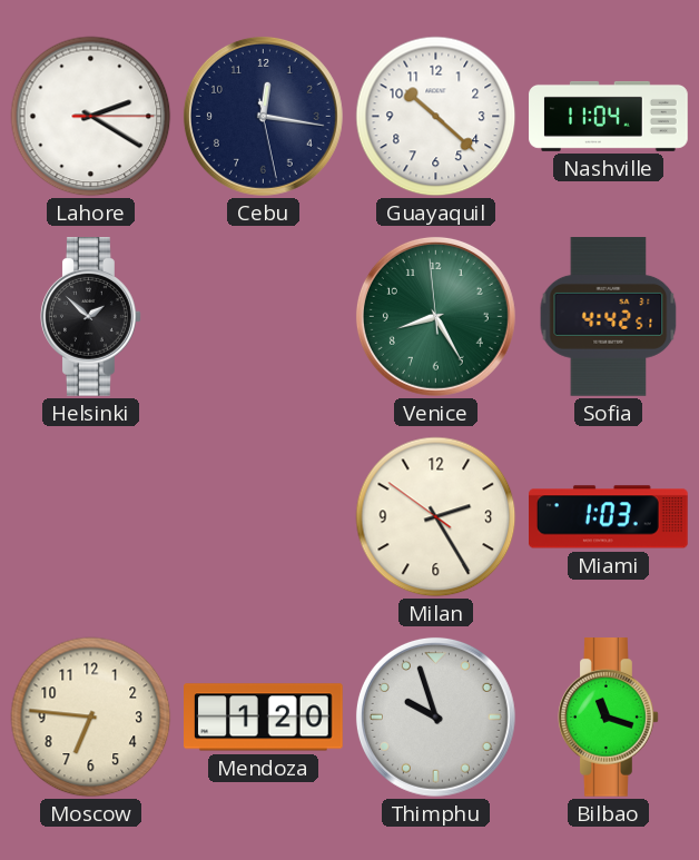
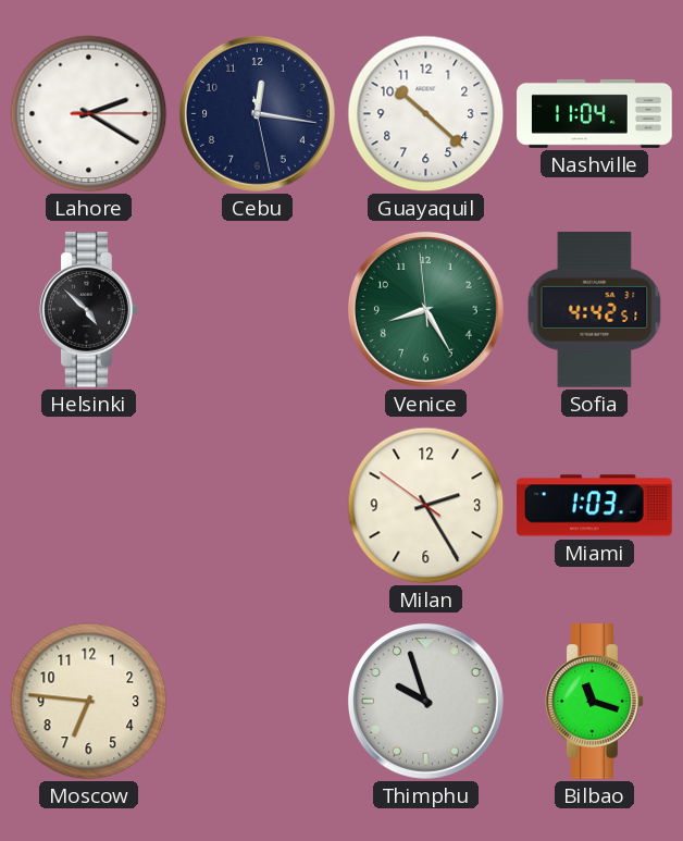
Helsinki: 1:52 -> 4:52
Mendoza: 1:20 -> none
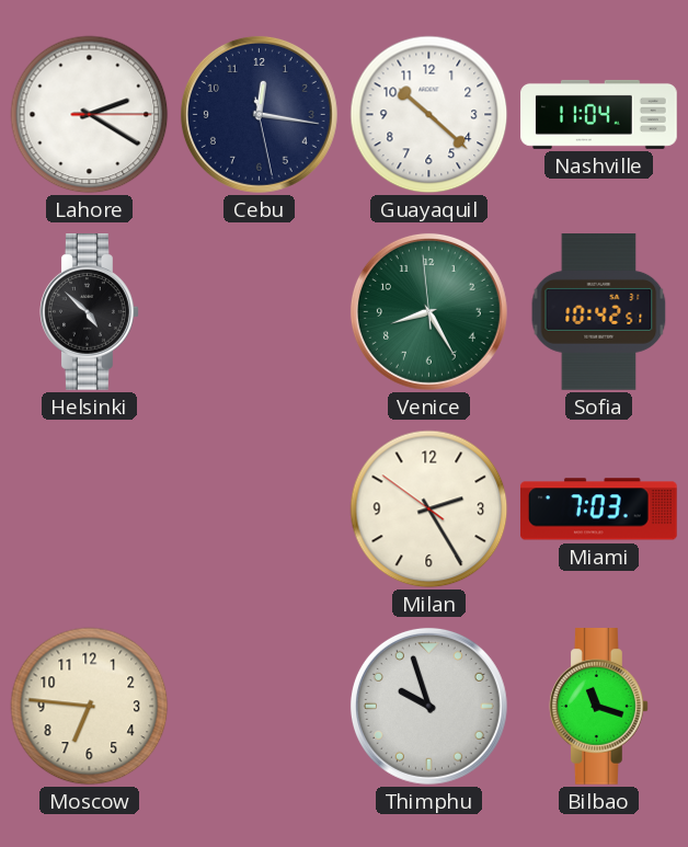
Sofia: 4:42 -> 10:42
Miami: 1:03 -> 7:03
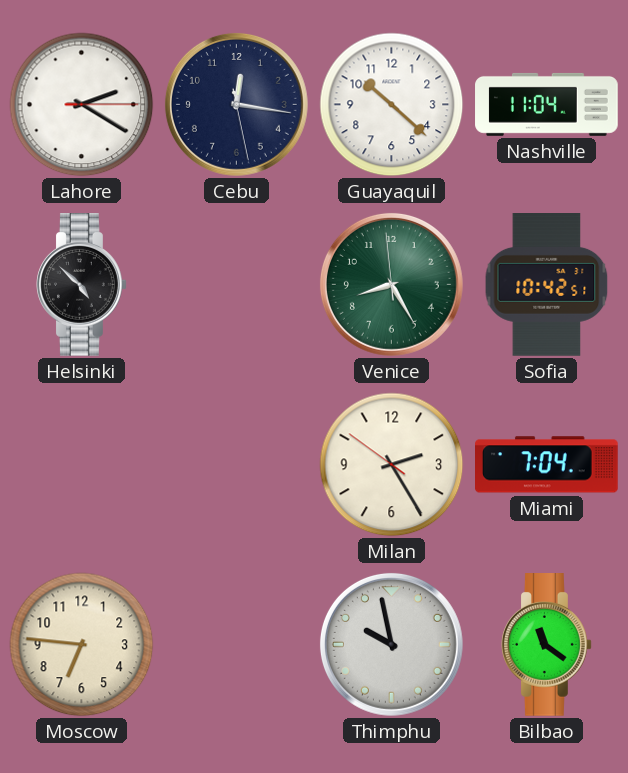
Miami: 7:03 -> 7:04
Thimphu: 9:57 -> 9:58
Bilbao: 11:18 -> 11:21
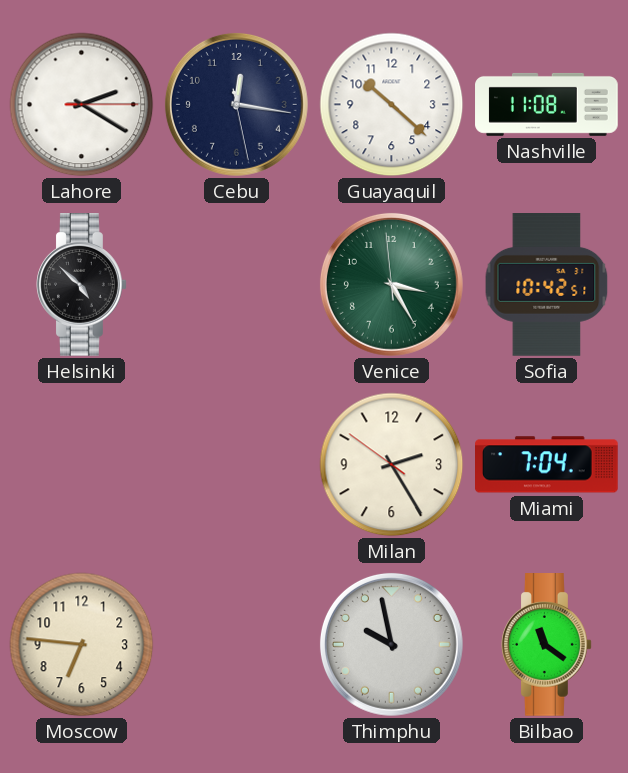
Nashville: 11:04 -> 11:08
Venice: 8:24 -> 3:24
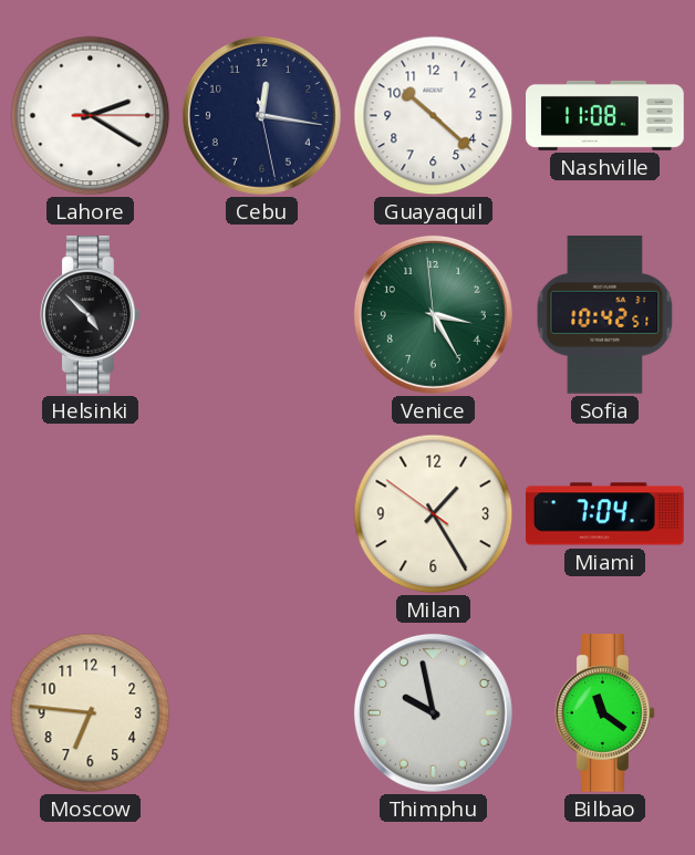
Milan: 2:24 -> 1:24
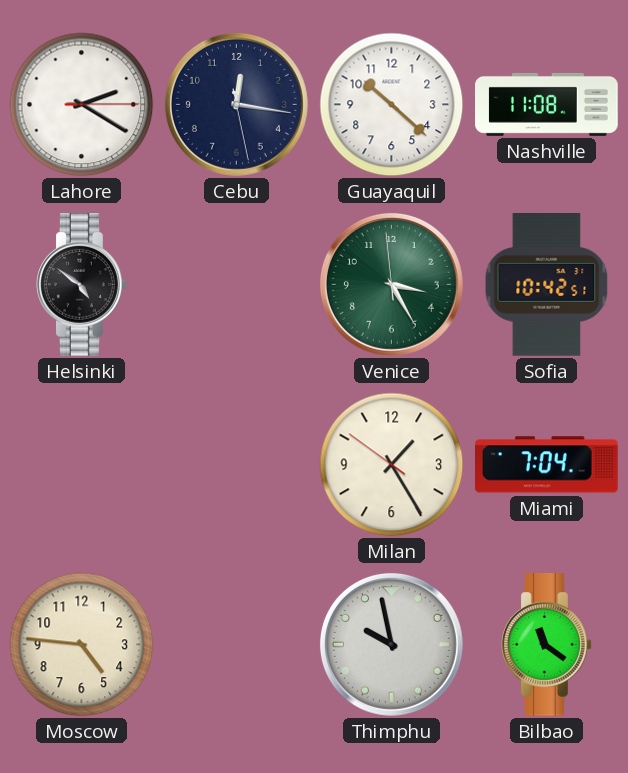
Helsinki: 4:52 -> 4:51
Moscow: 6:46 -> 4:46
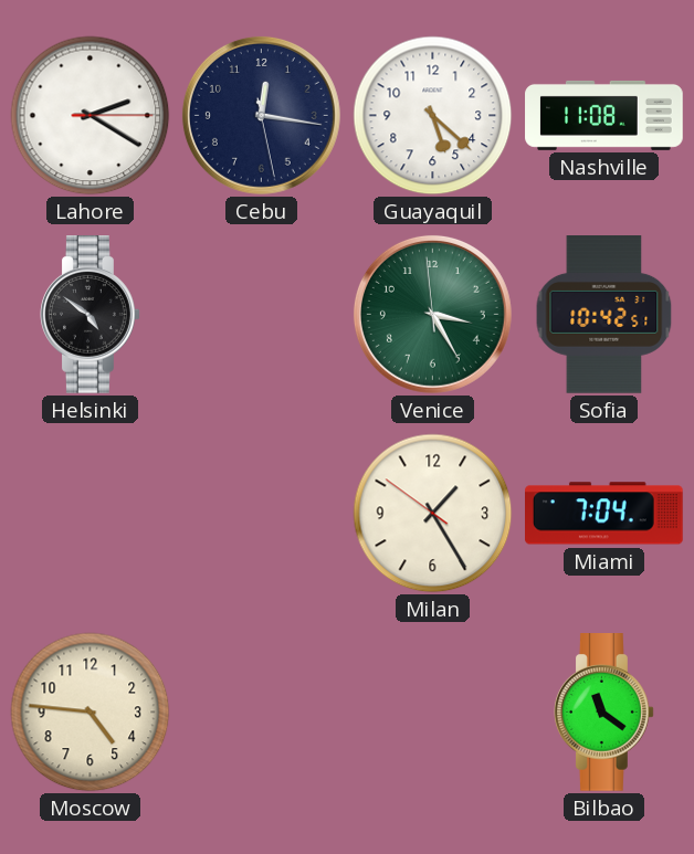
Guayaquil: 10:22 -> 5:22
Thimphu: 9:58 -> none
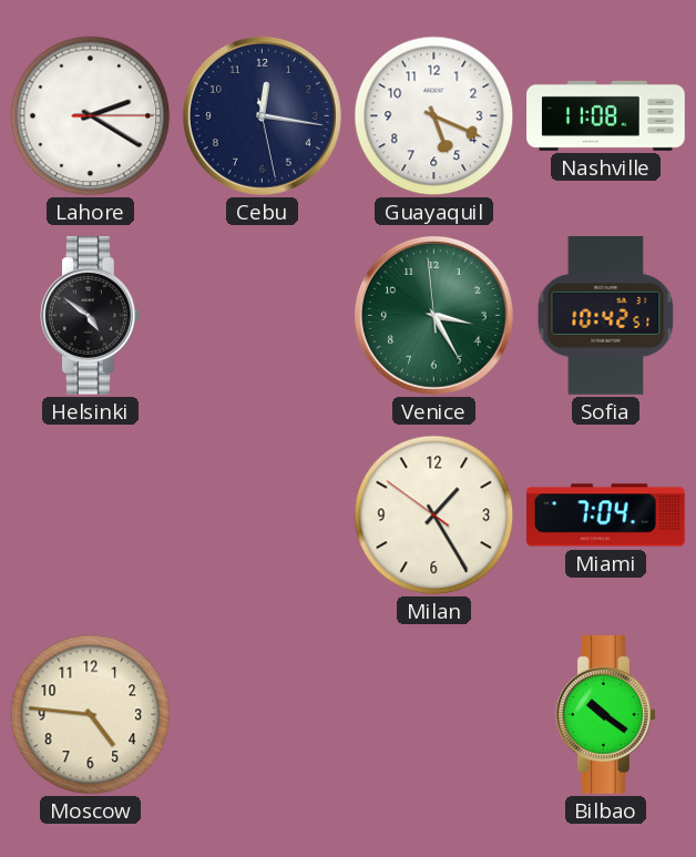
Guayaquil: 5:22 -> 5:19
Bilbao: 11:21 -> 10:21
